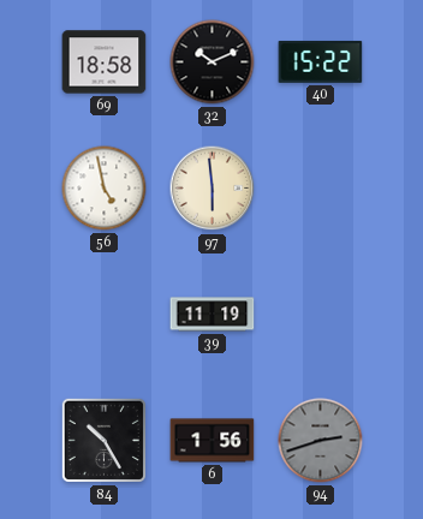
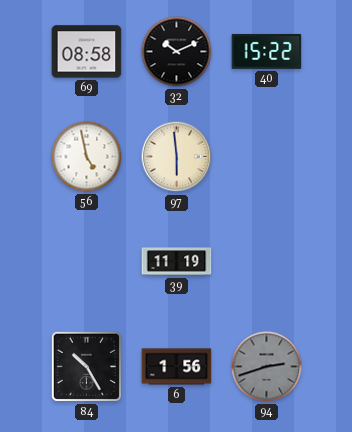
69: 18:58 -> 08:58
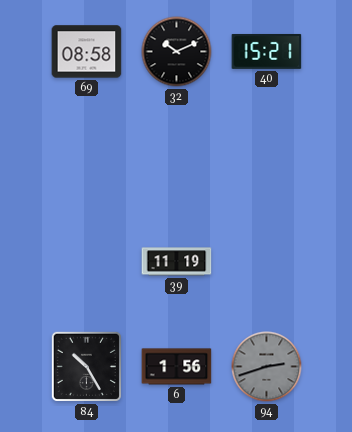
40: 15:22 -> 15:21
56: 4:58 -> none
97: 5:59 -> none
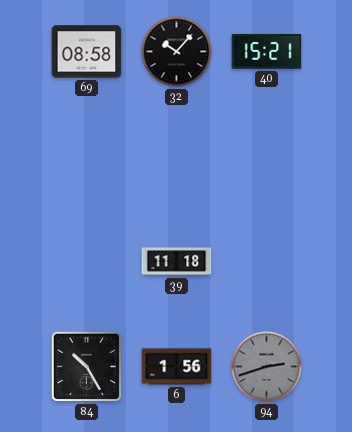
32: 10:11 -> 10:07
39: 11:19 -> 11:18
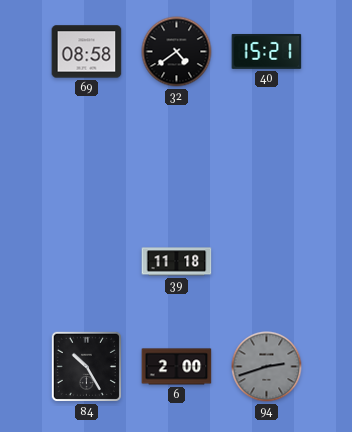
32: 10:07 -> 4:39
6: 1:56 -> 2:00
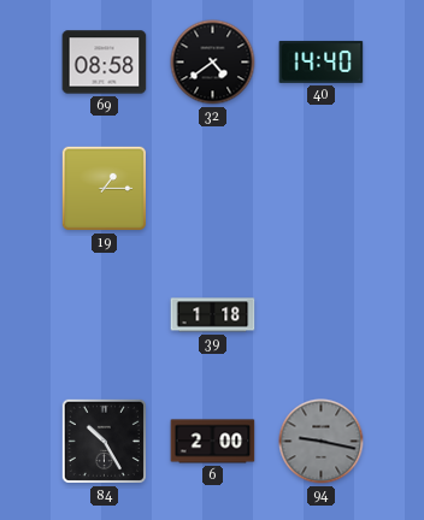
40: 15:21 -> 14:40
19: none -> 1:15
39: 11:18 -> 1:18
94: 2:42 -> 9:17
